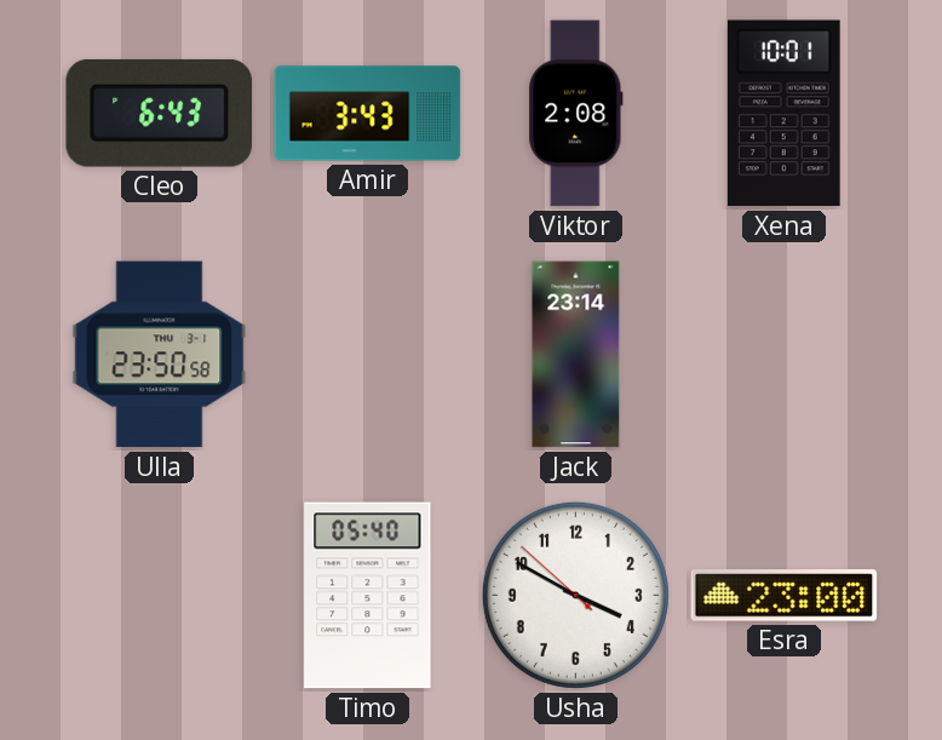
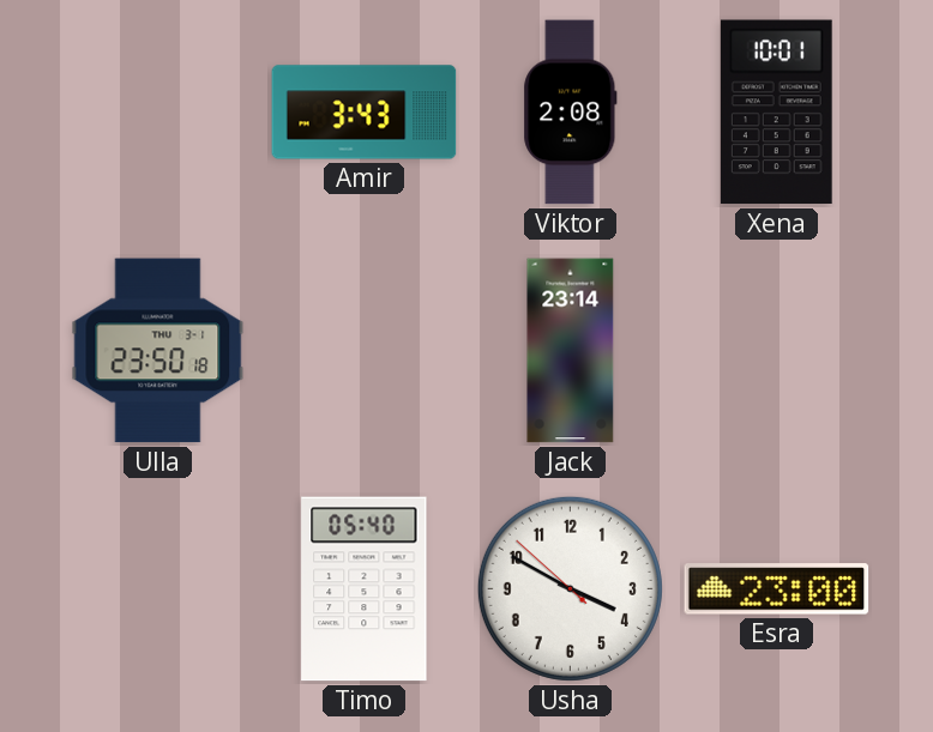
Cleo: 6:43 -> none
Ulla: 23:50:58 -> 23:50:18
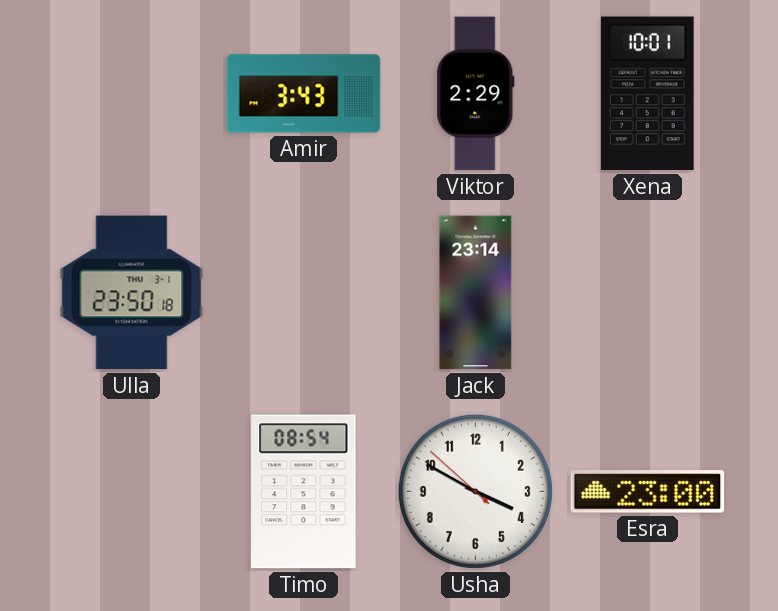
Viktor: 2:08 -> 2:29
Timo: 05:40 -> 08:54
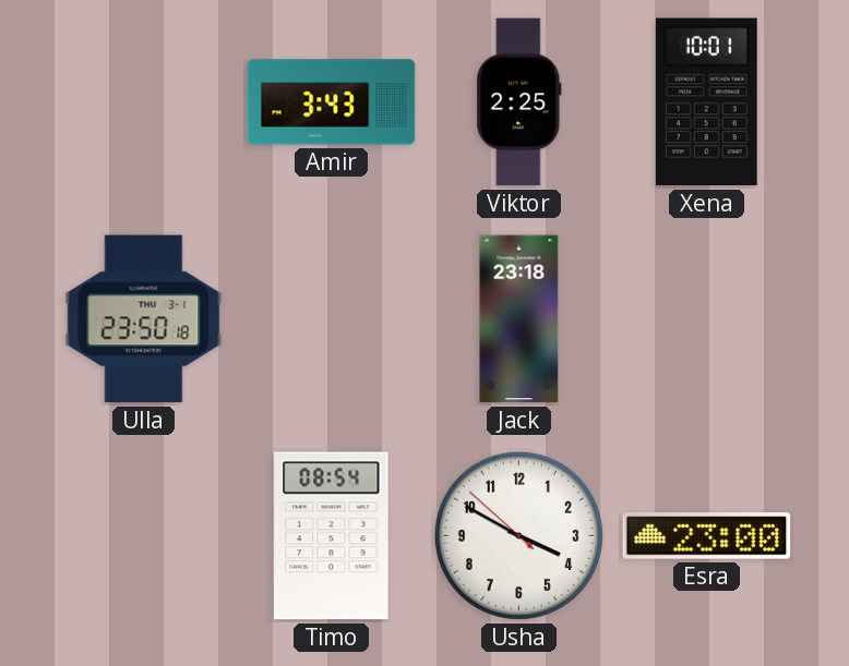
Viktor: 2:29 -> 2:25
Jack: 23:14 -> 23:18
